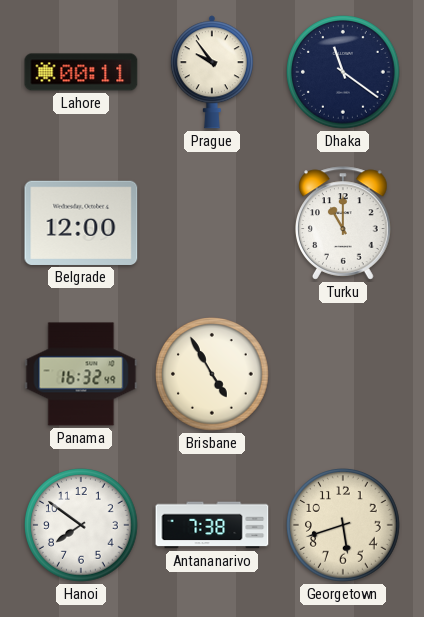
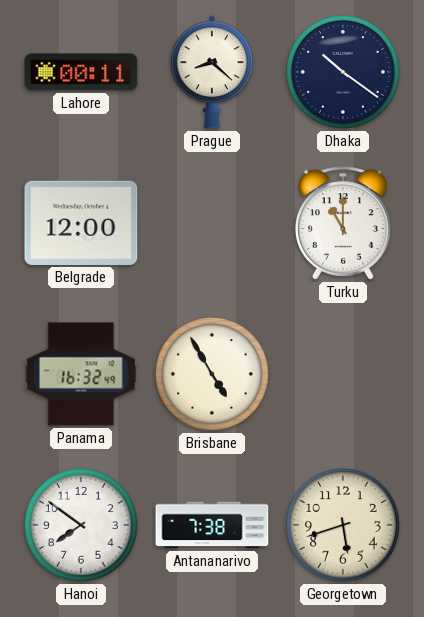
Prague: 9:54 -> 8:22
Dhaka: 11:21 -> 10:21
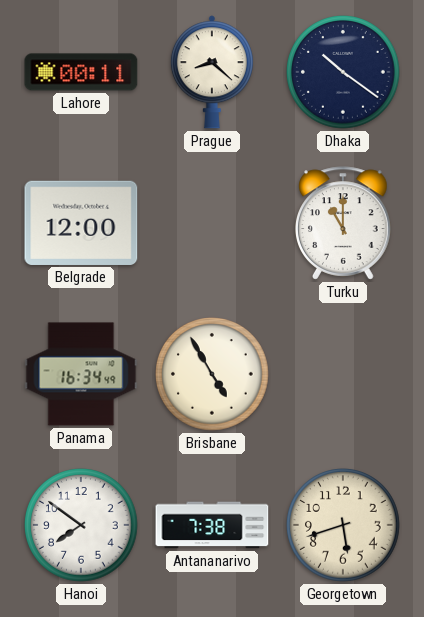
Panama: 16:32 -> 16:34
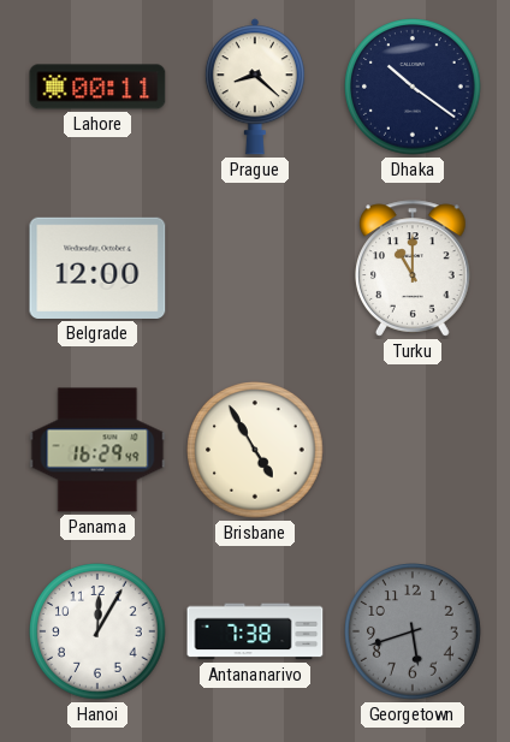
Panama: 16:34 -> 16:29
Hanoi: 7:51 -> 12:05
Georgetown dial: cream -> grey
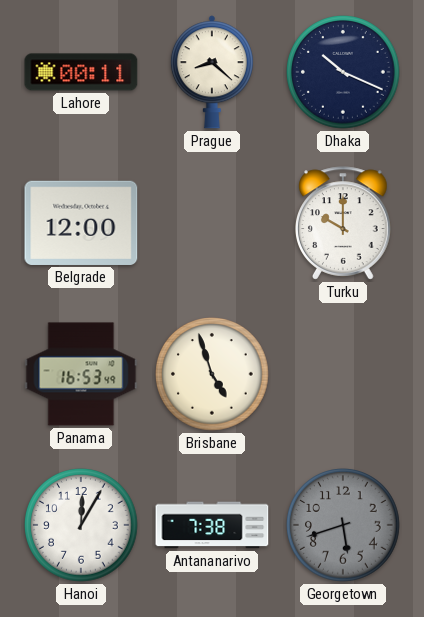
Dhaka: 10:21 -> 10:19
Turku: 11:00 -> 10:00
Panama: 16:29 -> 16:53
Brisbane: 4:55 -> 4:57
